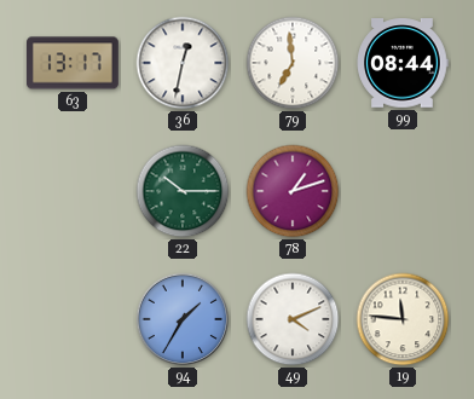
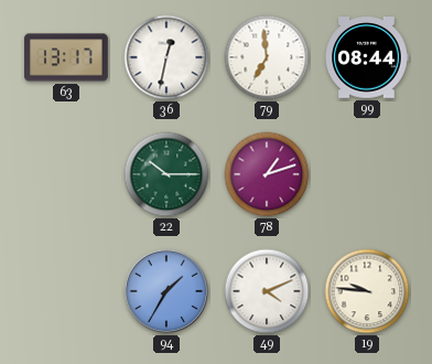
19: 11:46 -> 9:46
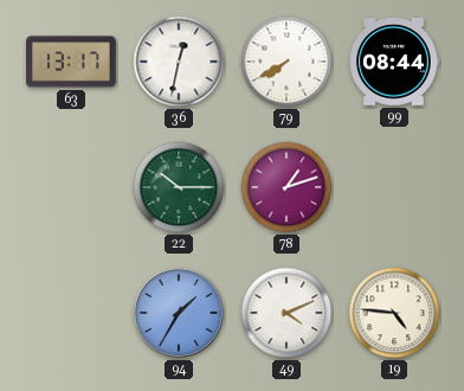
79: 6:59 -> 7:40
19: 9:46 -> 4:46
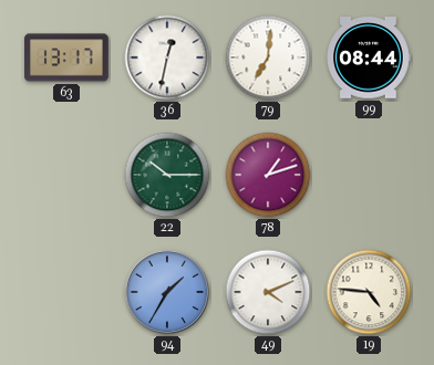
79: 7:40 -> 7:01
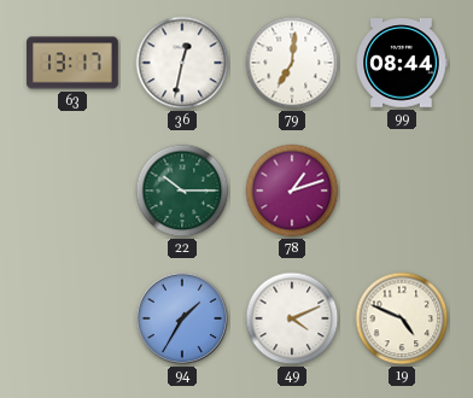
19: 4:46 -> 4:49
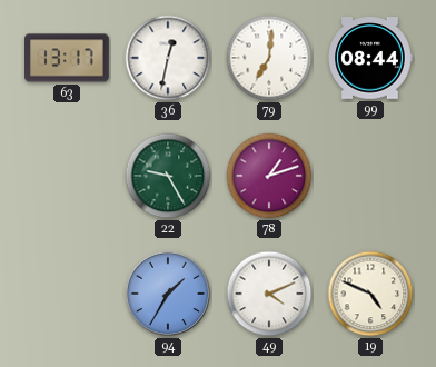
22: 10:15 -> 9:25
